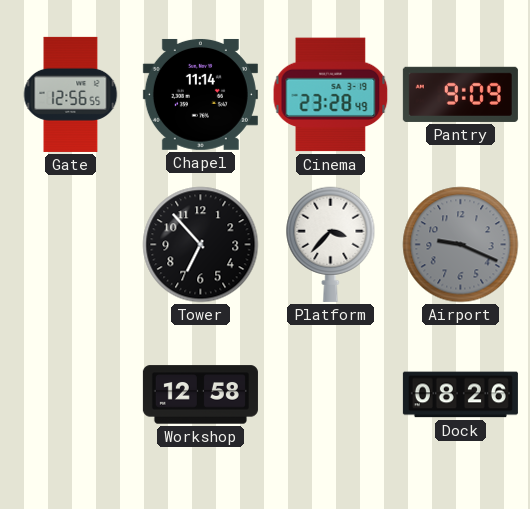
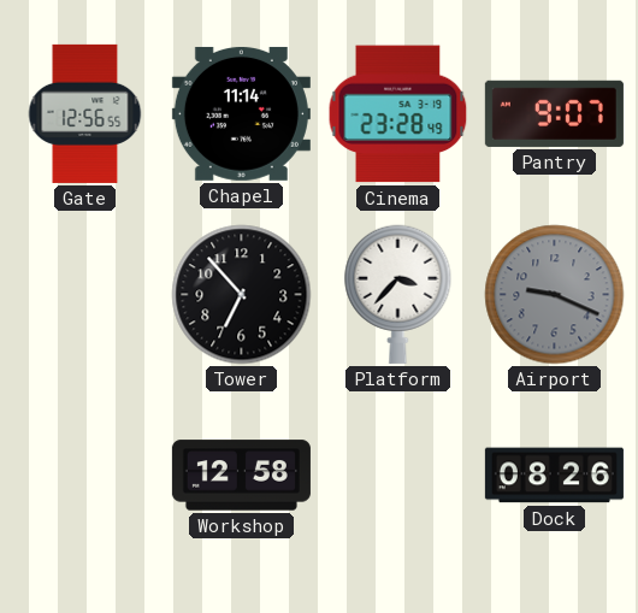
Pantry: 9:09 -> 9:07
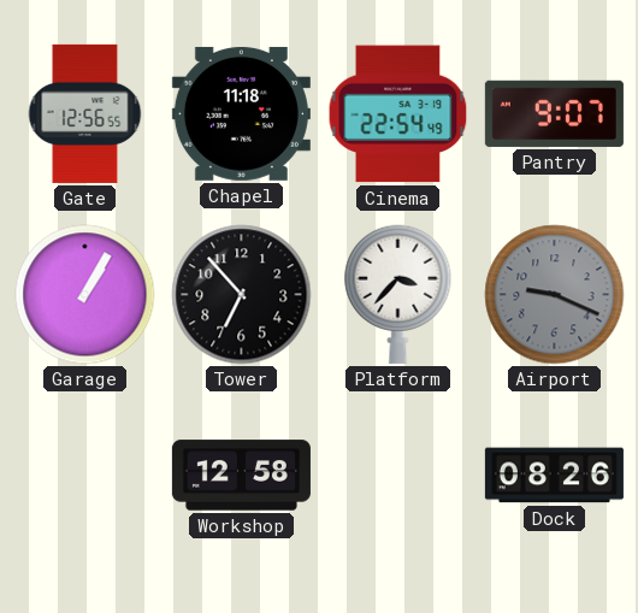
Chapel: 11:14 -> 11:18
Cinema: 23:28 -> 22:54
Garage: none -> 1:05
